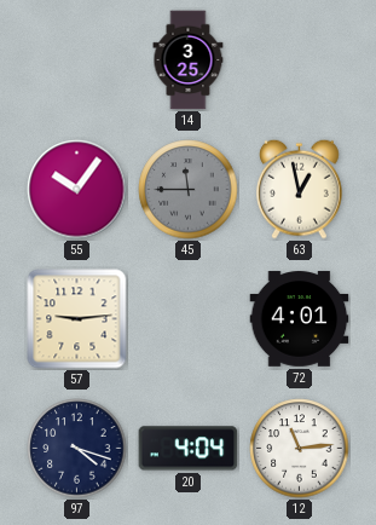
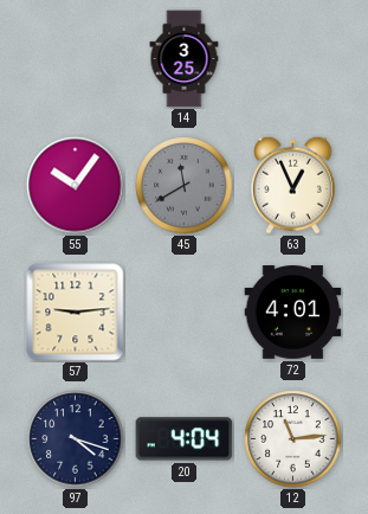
45: 11:45 -> 11:40
63: 12:58 -> 12:56
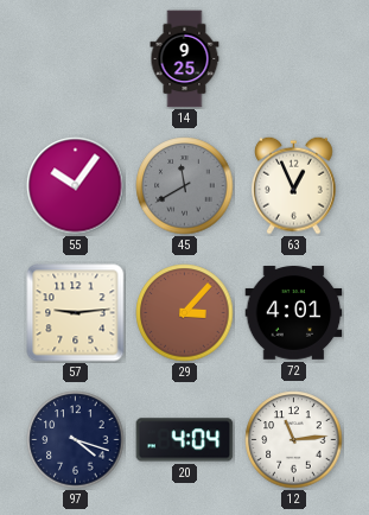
14: 3:25 -> 9:25
29: none -> 3:07
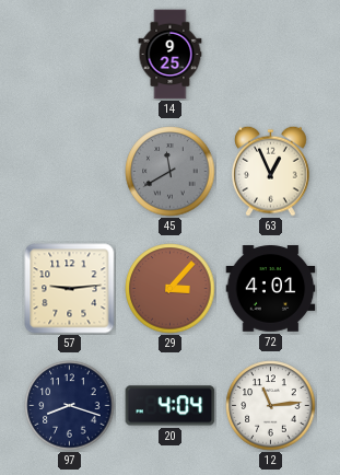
55: 10:06 -> none
97: 4:18 -> 8:18
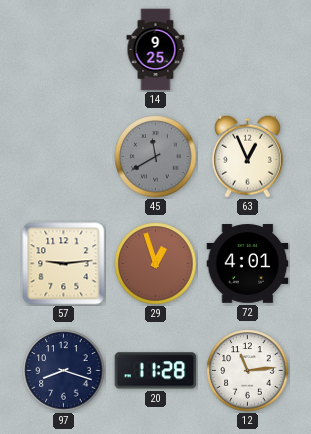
29: 3:07 -> 12:57
20: 4:04 -> 11:28
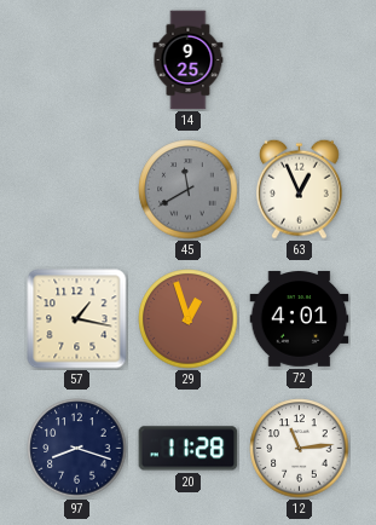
57: 9:14 -> 1:17
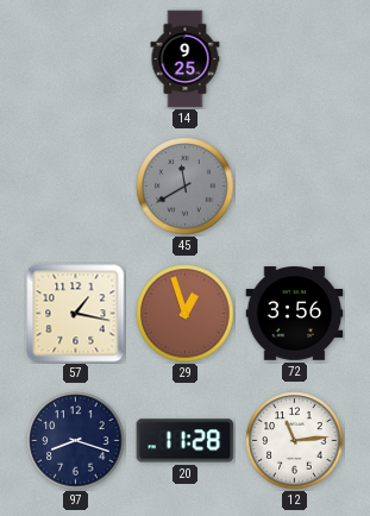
63: 12:56 -> none
72: 4:01 -> 3:56
